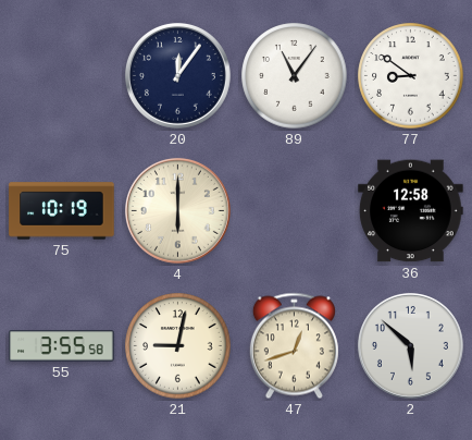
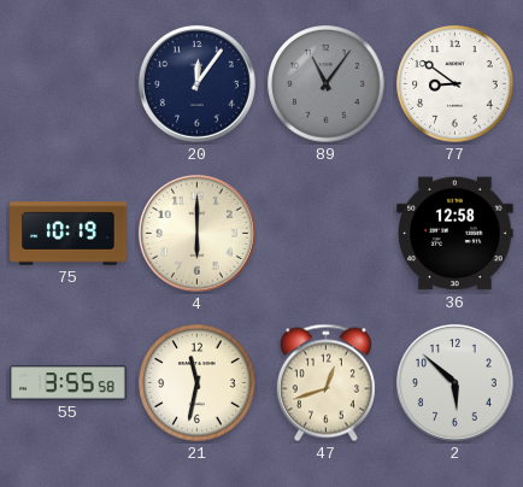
89 dial: white -> grey
21: 9:02 -> 11:32
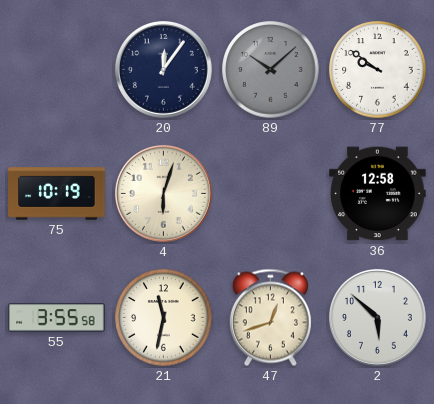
89: 11:06 -> 10:08
77: 8:51 -> 9:51
4: 6:00 -> 6:03
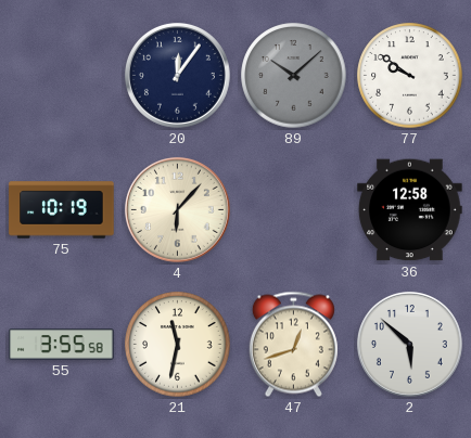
4: 6:03 -> 6:07
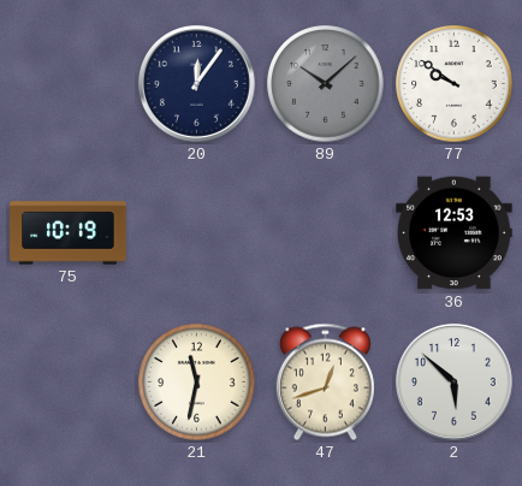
4: 6:07 -> none
36: 12:58 -> 12:53
55: 3:55 -> none
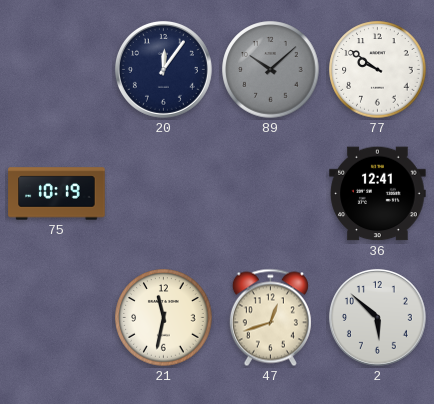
36: 12:53 -> 12:41
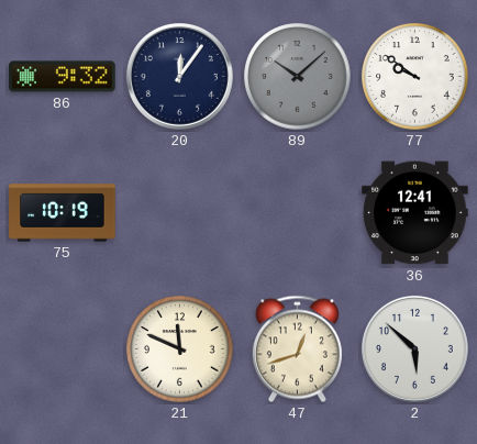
86: none -> 9:32
21: 11:32 -> 11:49
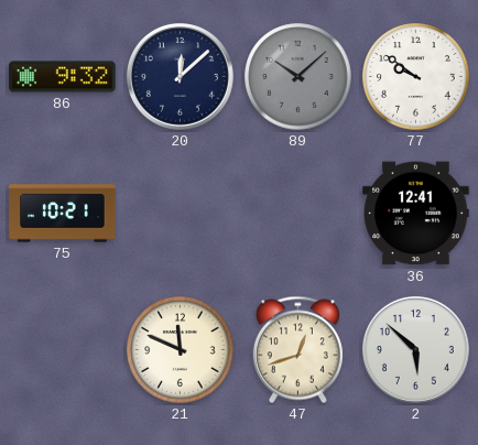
20: 12:06 -> 12:08
75: 10:19 -> 10:21
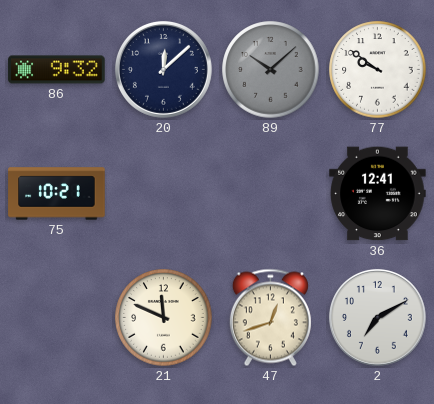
2: 5:52 -> 7:10
